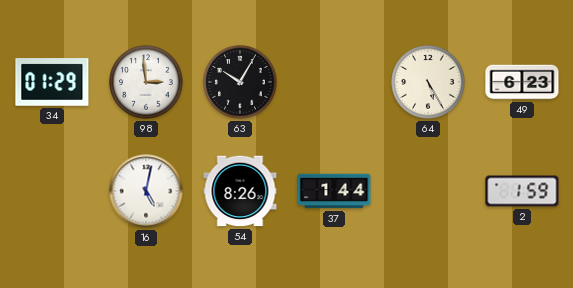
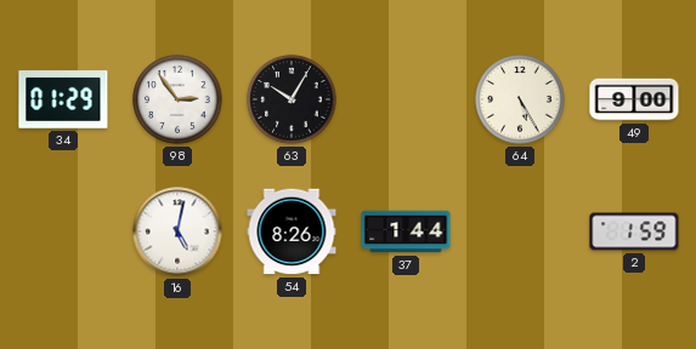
98: 2:59 -> 2:54
49: 6:23 -> 9:00
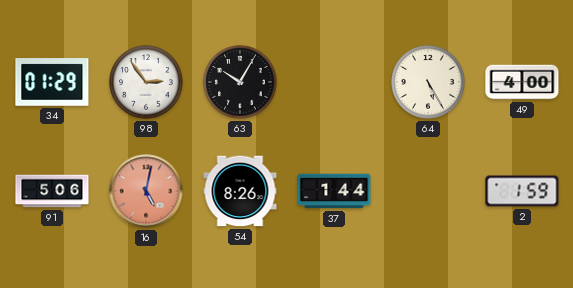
49: 9:00 -> 4:00
91: none -> 5:06
16 dial: white -> salmon
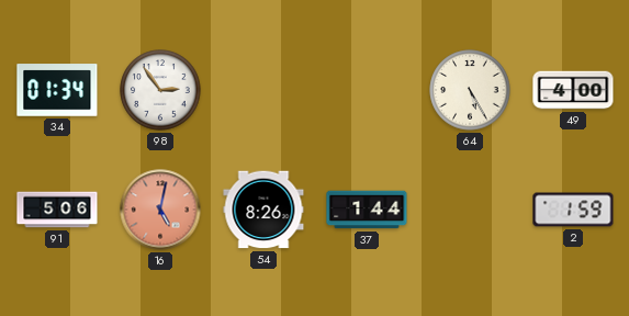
34: 01:29 -> 01:34
63: 10:05 -> none
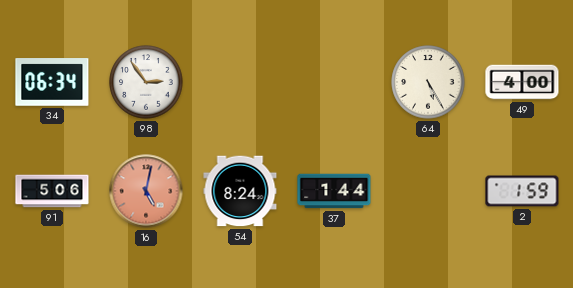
34: 01:34 -> 06:34
54: 8:26 -> 8:24
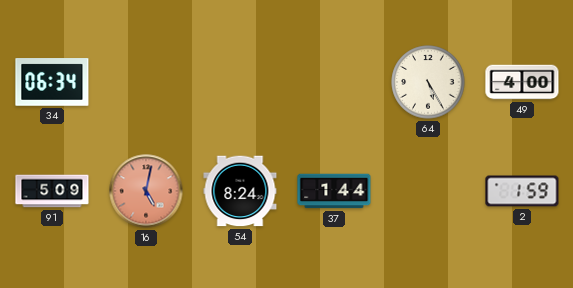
98: 2:54 -> none
91: 5:06 -> 5:09
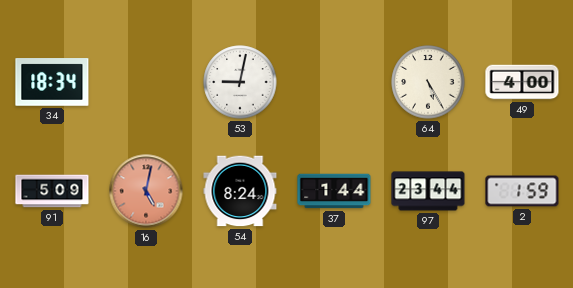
34: 06:34 -> 18:34
53: none -> 9:02
97: none -> 23:44
